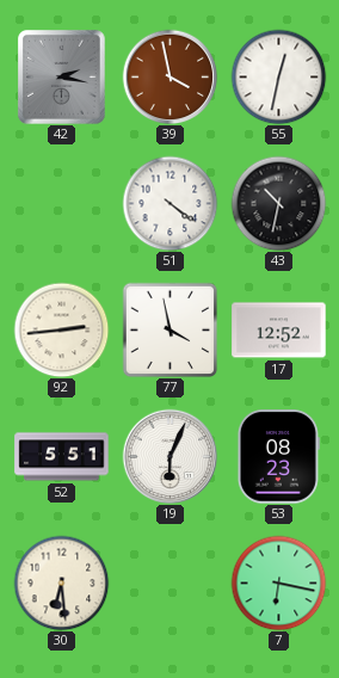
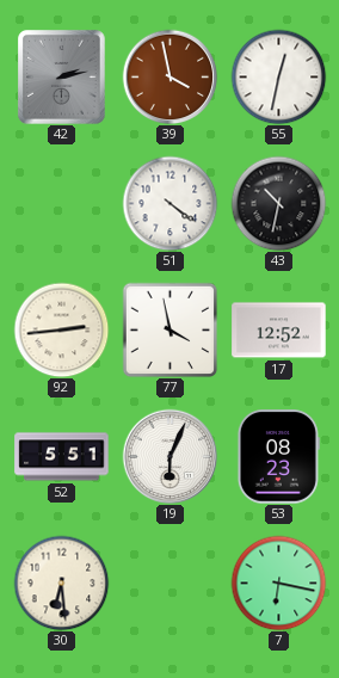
42: 2:17 -> 2:13
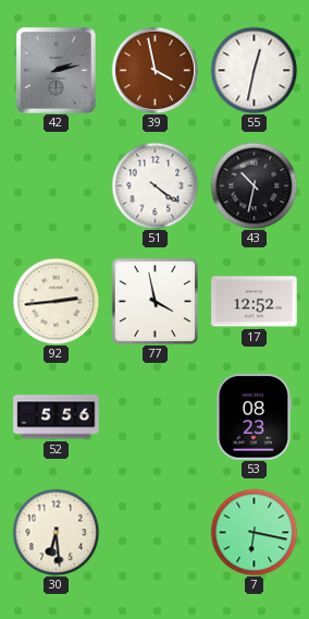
52: 5:51 -> 5:56
19: 6:04 -> none
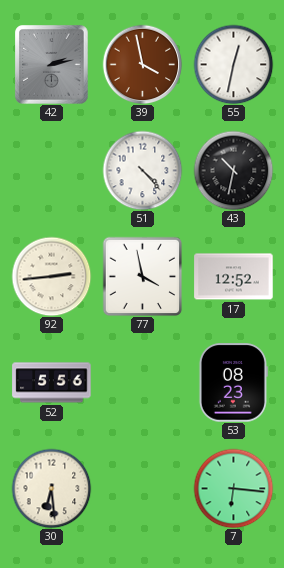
51: 4:21 -> 4:23
7: 6:17 -> 6:16
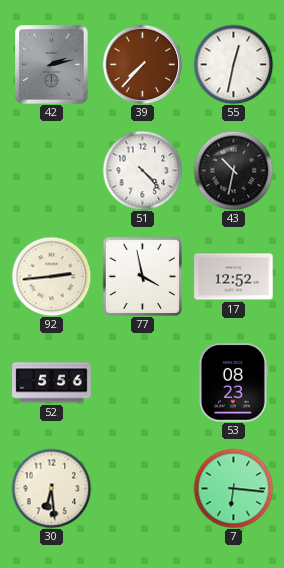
39: 3:58 -> 7:37
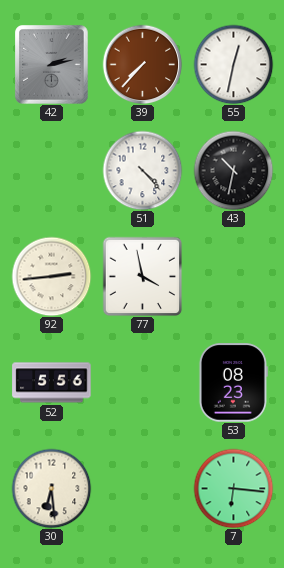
17: 12:52 -> none
